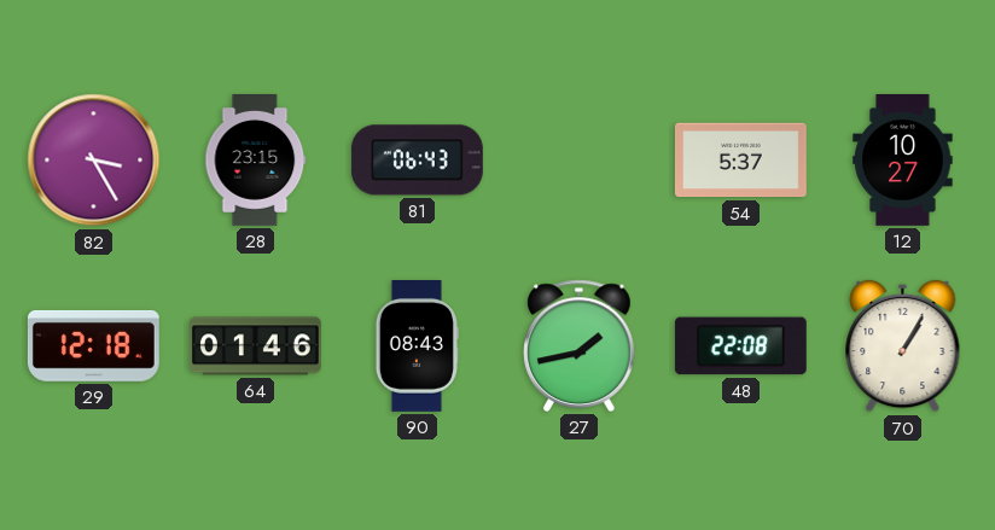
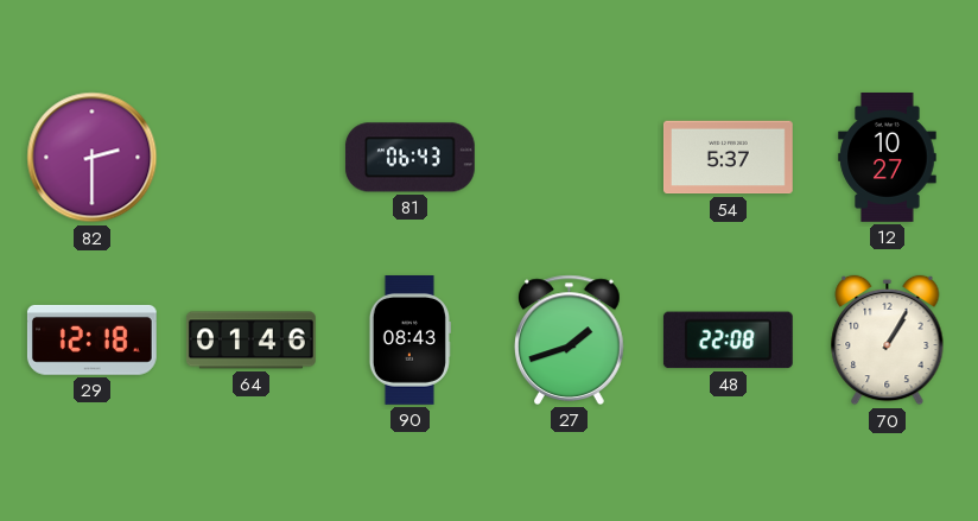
82: 3:25 -> 2:30
28: 23:15 -> none
27: 1:43 -> 1:42
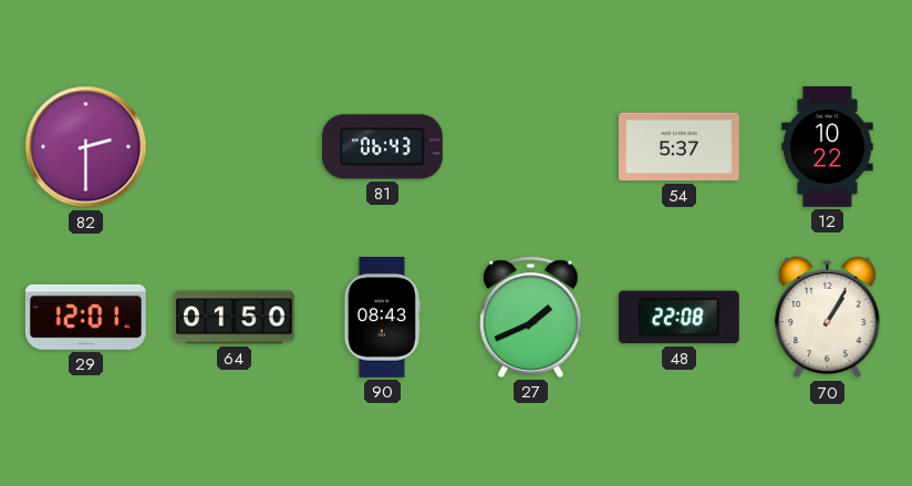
12: 10:27 -> 10:22
29: 12:18 -> 12:01
64: 01:46 -> 01:50
27: 1:42 -> 1:41
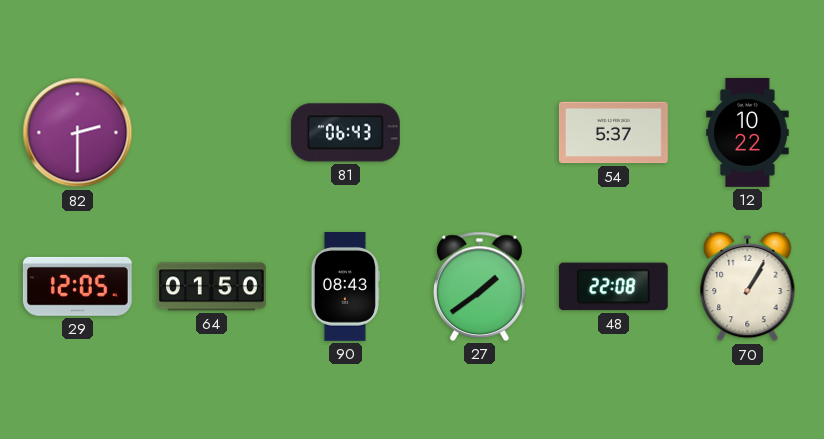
29: 12:01 -> 12:05
27: 1:41 -> 1:39
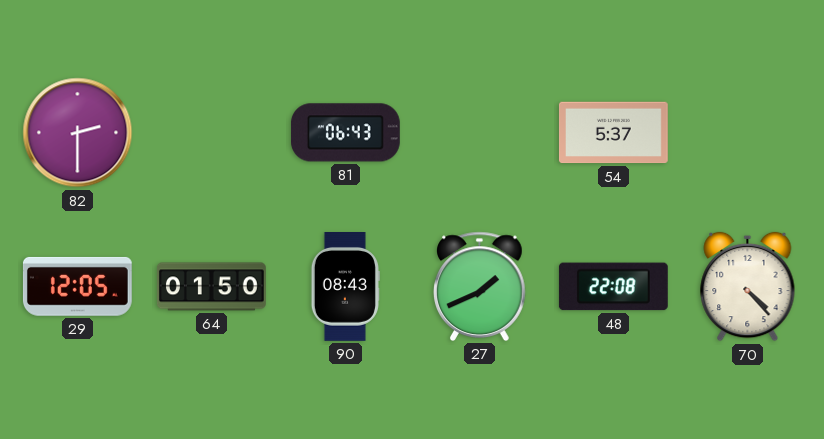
12: 10:22 -> none
27: 1:39 -> 1:41
70: 1:05 -> 4:23
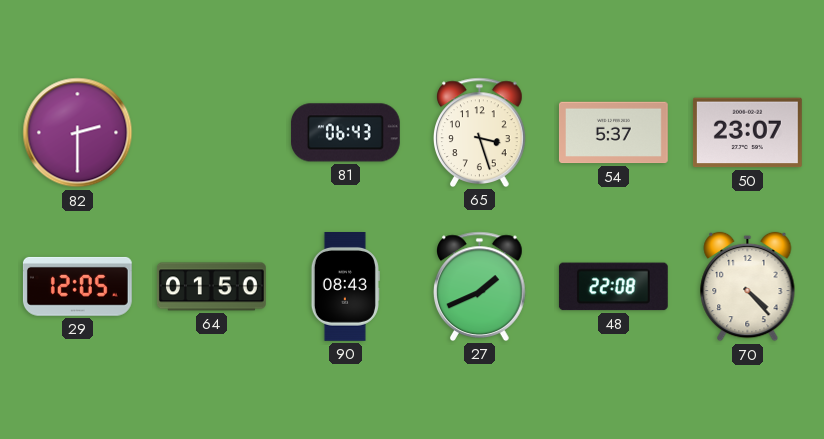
65: none -> 3:27
50: none -> 23:07
